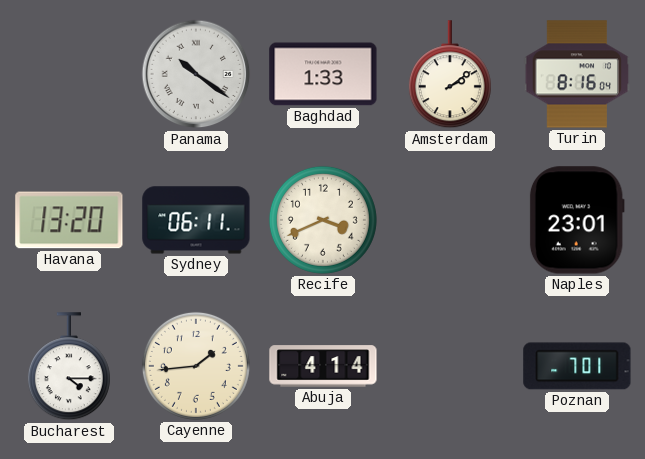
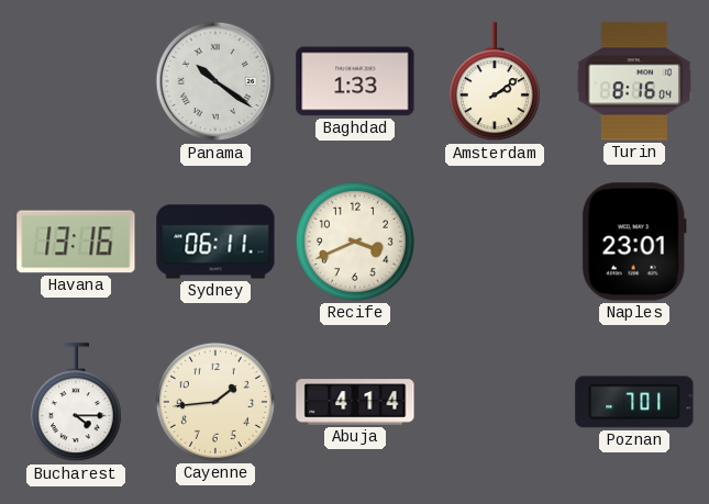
Havana: 13:20 -> 13:16
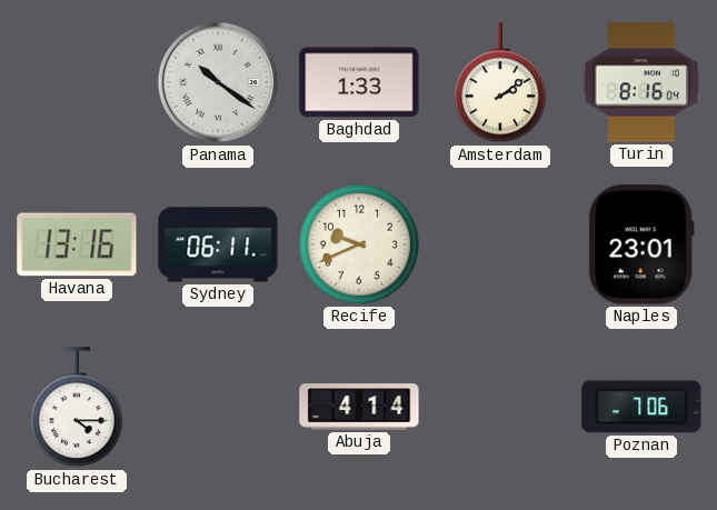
Recife: 3:41 -> 9:41
Cayenne: 1:44 -> none
Poznan: 7:01 -> 7:06
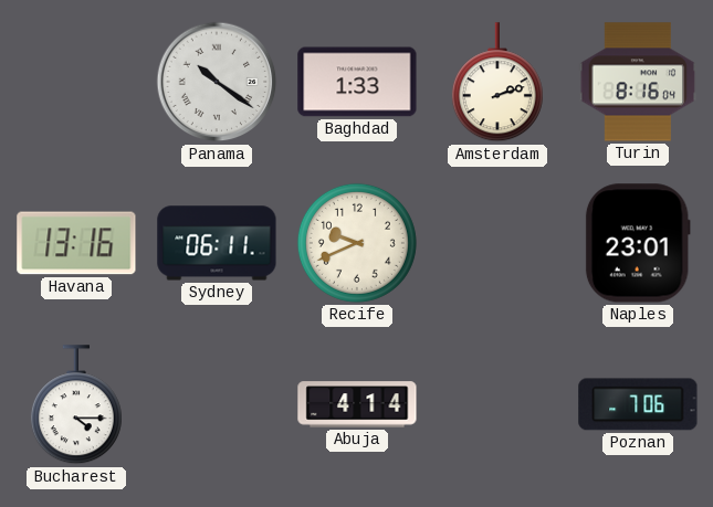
Amsterdam: 2:09 -> 2:12
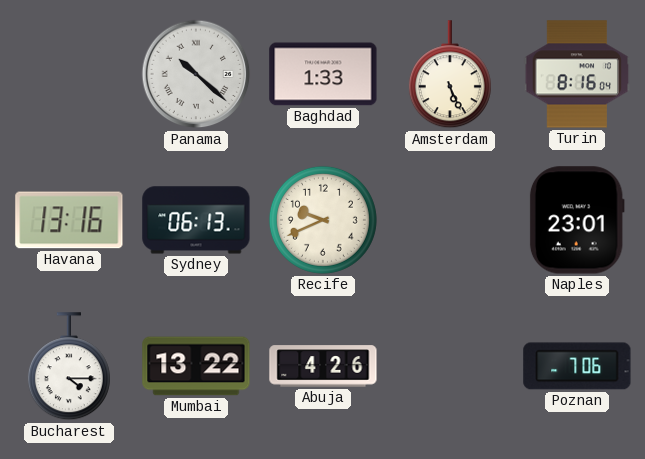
Panama: 10:21 -> 10:22
Amsterdam: 2:12 -> 5:26
Sydney: 06:11 -> 06:13
Mumbai: none -> 13:22
Abuja: 4:14 -> 4:26
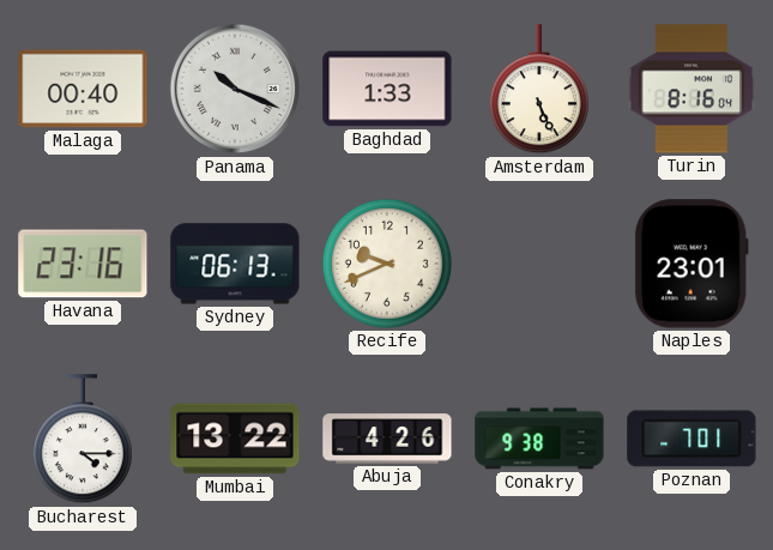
Malaga: none -> 00:40
Panama: 10:22 -> 10:19
Havana: 13:16 -> 23:16
Conakry: none -> 9:38
Poznan: 7:06 -> 7:01
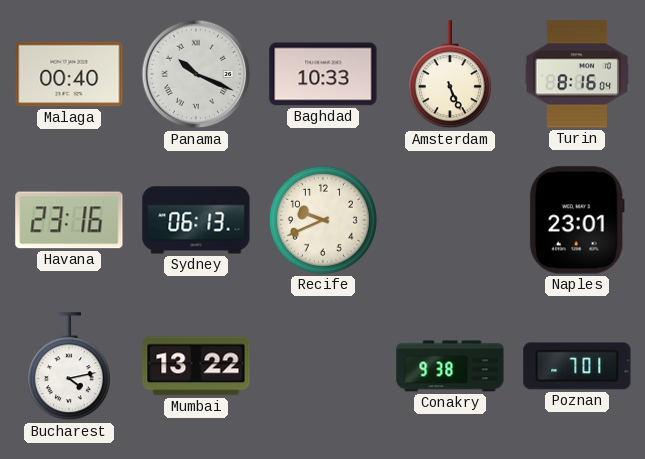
Baghdad: 1:33 -> 10:33
Bucharest: 4:15 -> 4:13
Abuja: 4:26 -> none
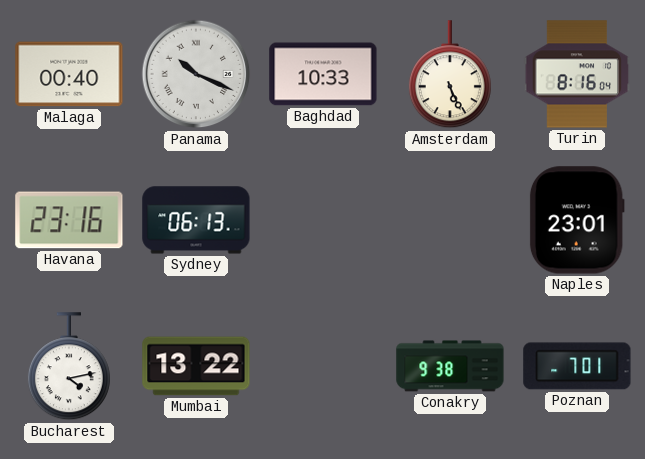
Recife: 9:41 -> none
